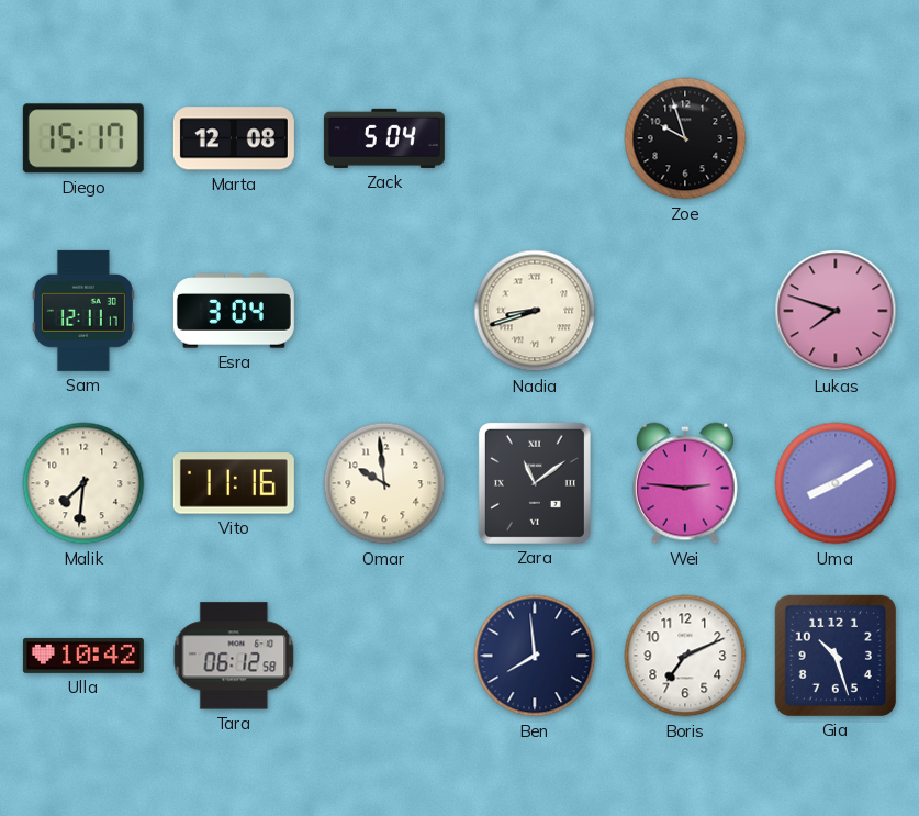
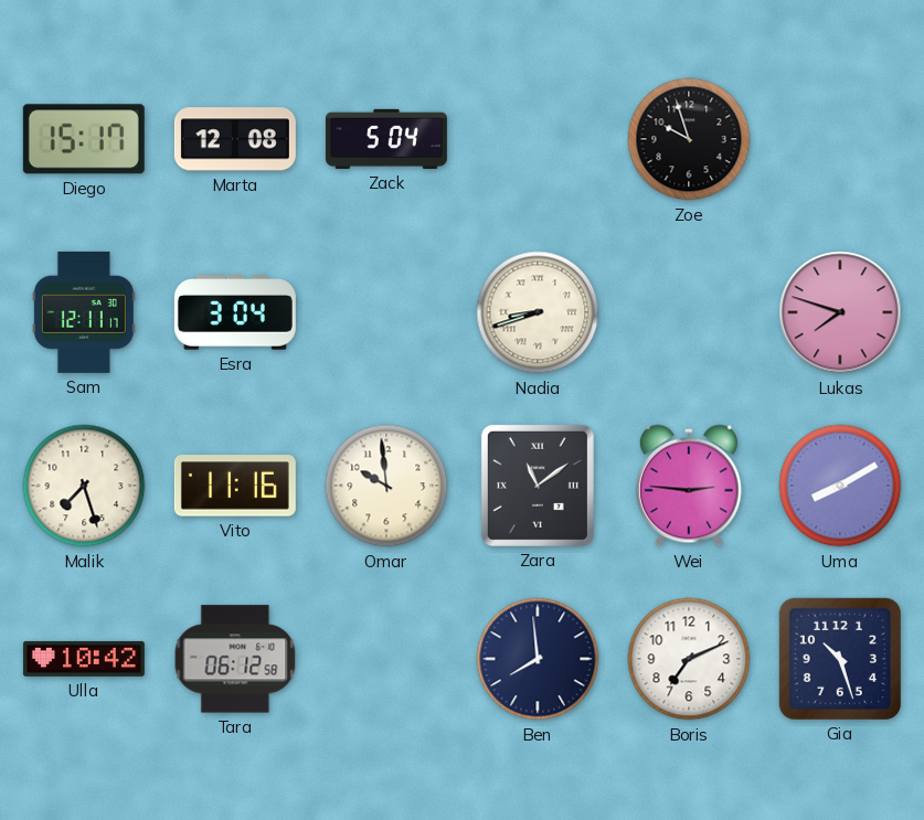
Malik: 7:31 -> 7:27
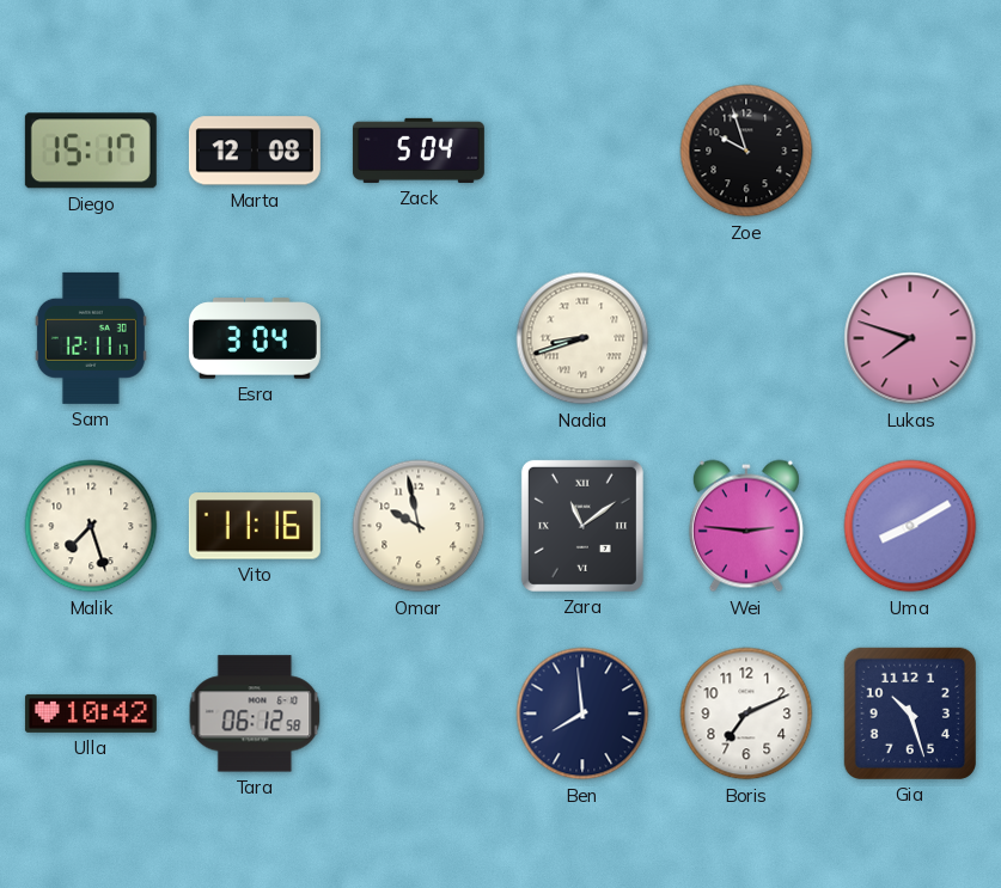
Omar: 9:59 -> 9:58
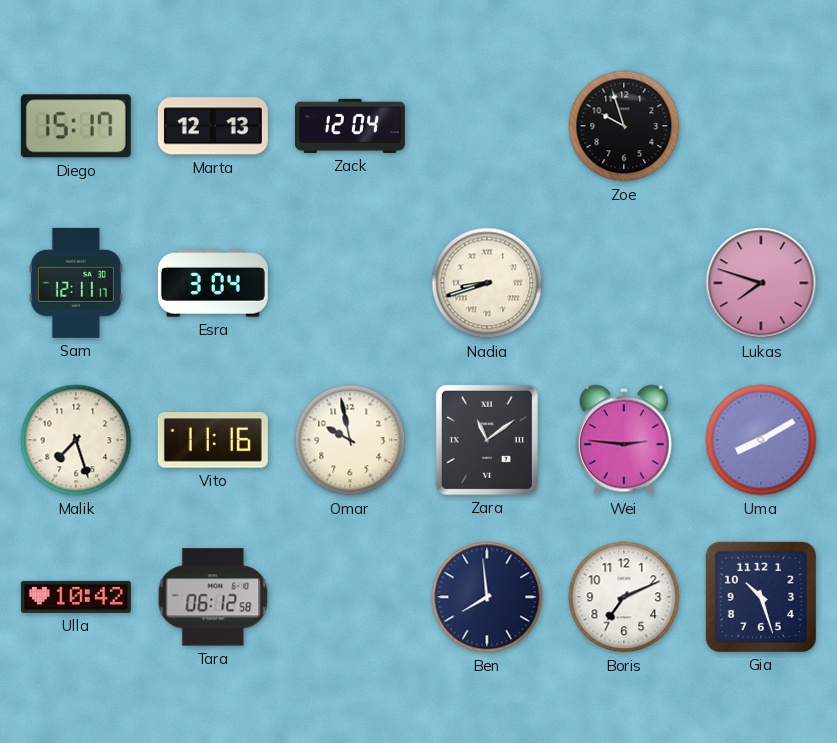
Marta: 12:08 -> 12:13
Zack: 5:04 -> 12:04
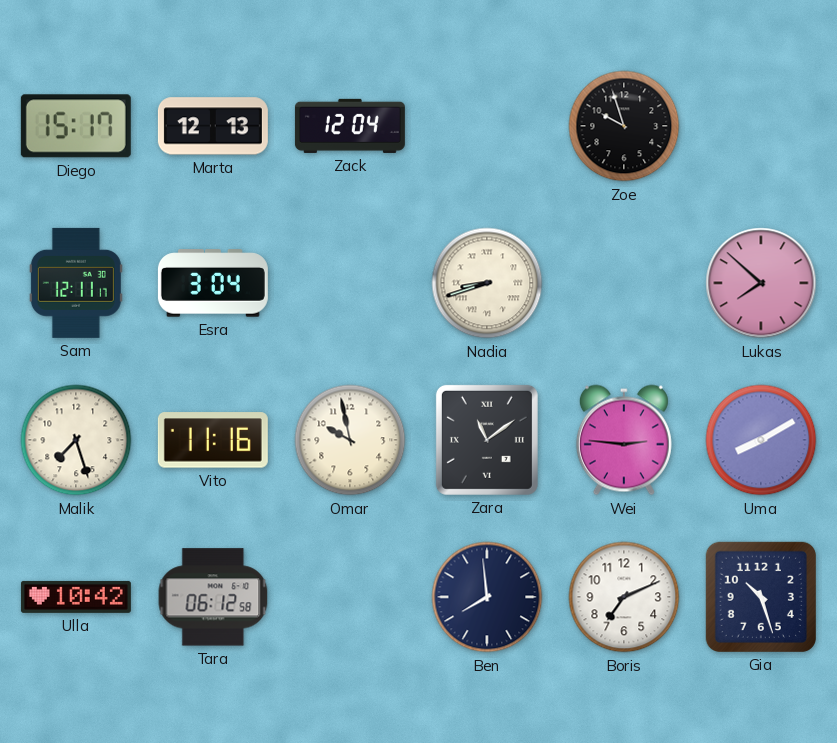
Lukas: 7:48 -> 7:52
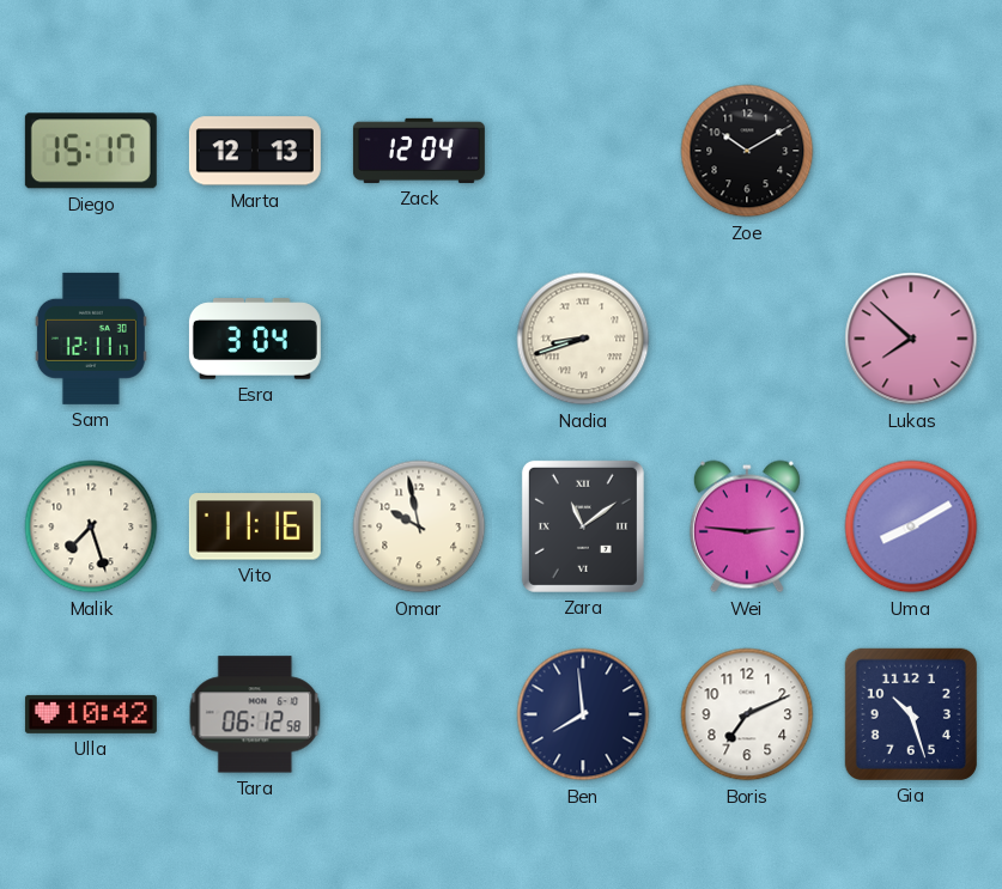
Zoe: 9:57 -> 10:10
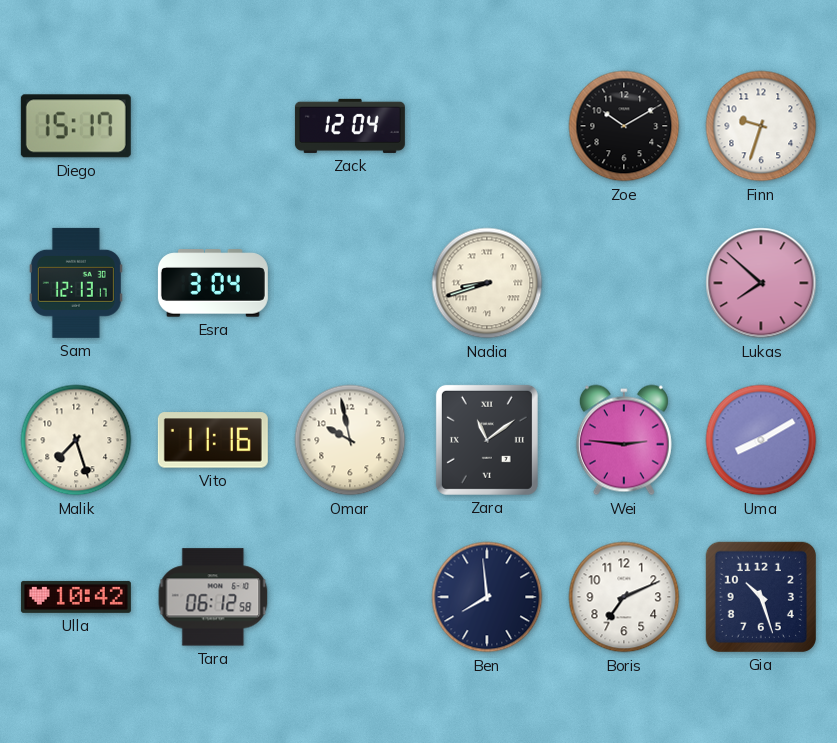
Marta: 12:13 -> none
Finn: none -> 9:33
Sam: 12:11 -> 12:13
